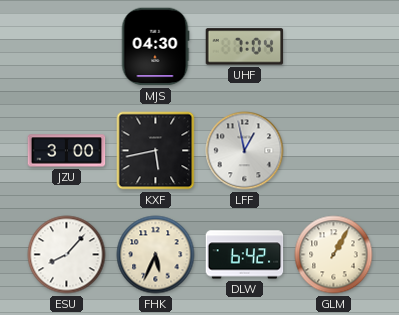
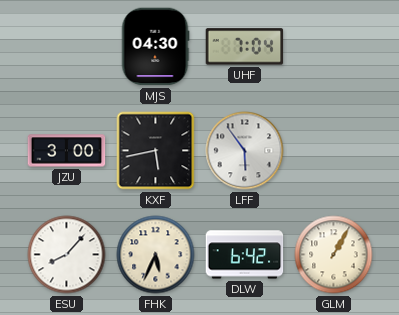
LFF: 12:58 -> 5:54
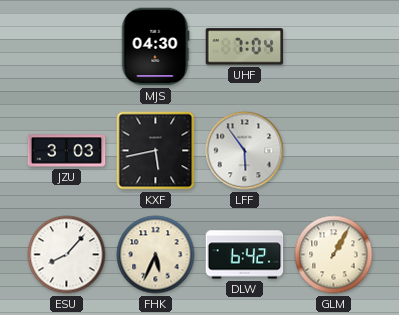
JZU: 3:00 -> 3:03
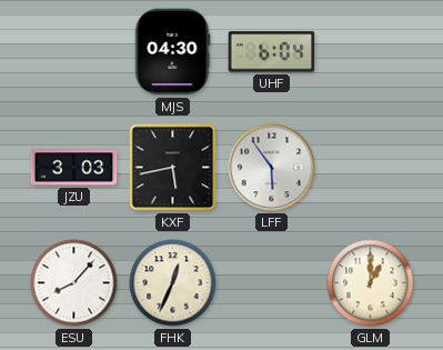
UHF: 7:04 -> 6:04
FHK: 5:34 -> 12:34
DLW: 6:42 -> none
GLM: 1:05 -> 1:00
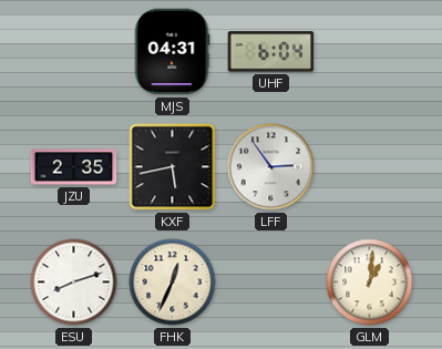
MJS: 04:30 -> 04:31
JZU: 3:03 -> 2:35
LFF: 5:54 -> 2:54
ESU: 8:07 -> 8:12
GLM: 1:00 -> 1:01
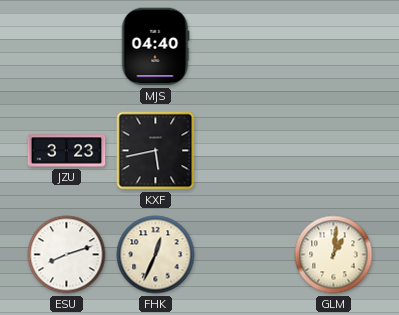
MJS: 04:31 -> 04:40
UHF: 6:04 -> none
JZU: 2:35 -> 3:23
LFF: 2:54 -> none
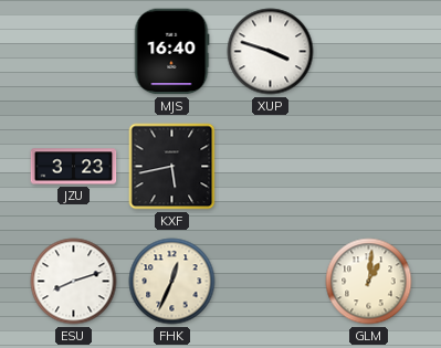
MJS: 04:40 -> 16:40
XUP: none -> 3:48
